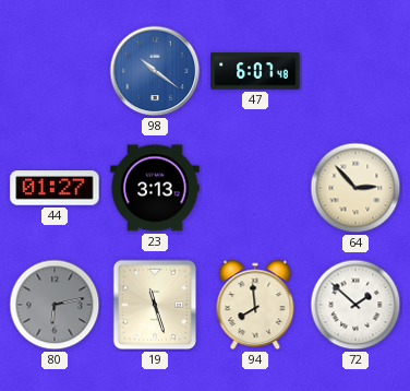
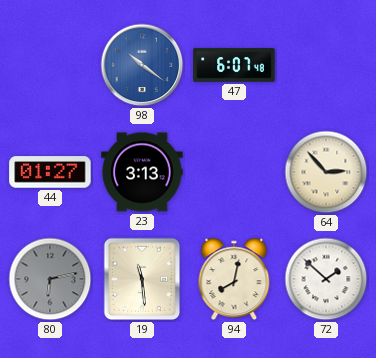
19: 11:27 -> 11:29
94: 7:59 -> 8:02
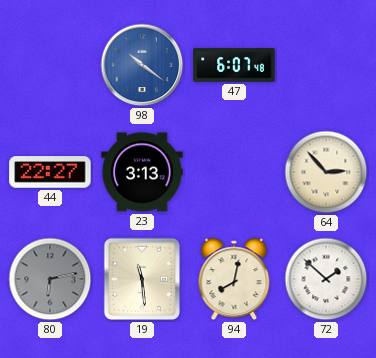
44: 01:27 -> 22:27
